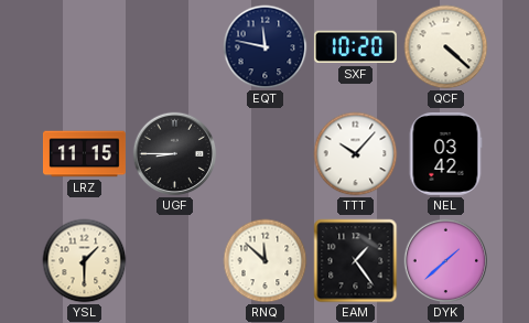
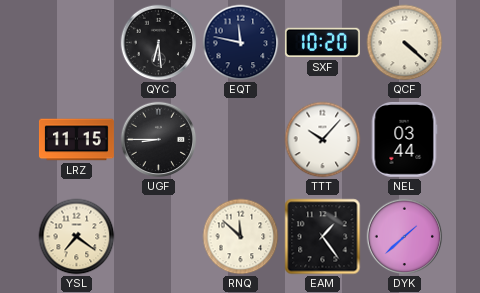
QYC: none -> 6:29
NEL: 03:42 -> 03:44
YSL: 1:30 -> 7:21
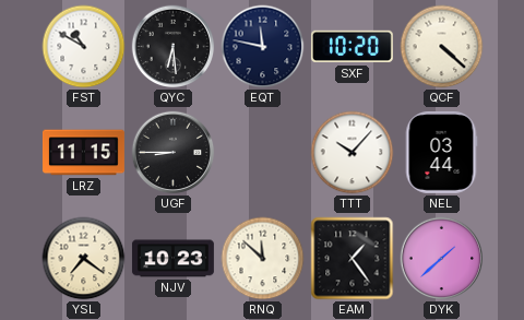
FST: none -> 10:50
NJV: none -> 10:23
